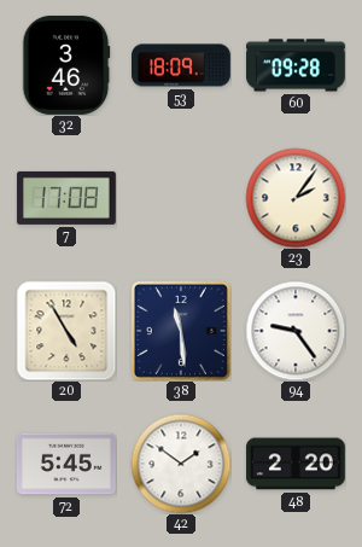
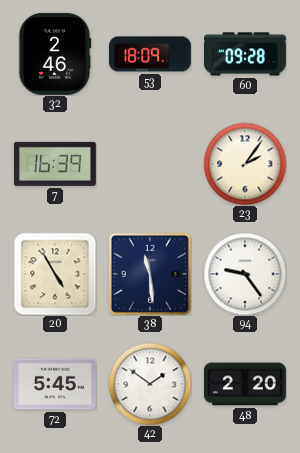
32: 3:46 -> 2:46
7: 17:08 -> 16:39
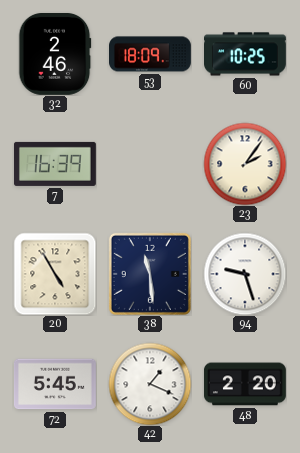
60: 09:28 -> 10:25
94: 9:24 -> 9:27
42: 1:51 -> 1:19
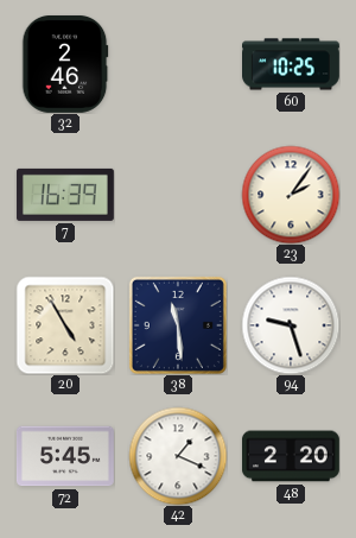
53: 18:09 -> none
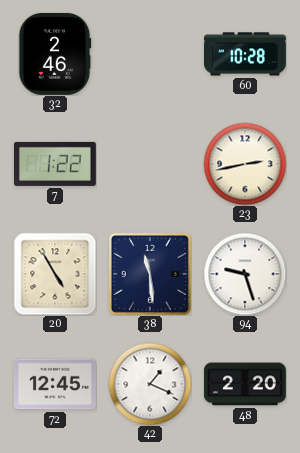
60: 10:25 -> 10:28
7: 16:39 -> 1:22
23: 2:06 -> 2:43
72: 5:45 -> 12:45
